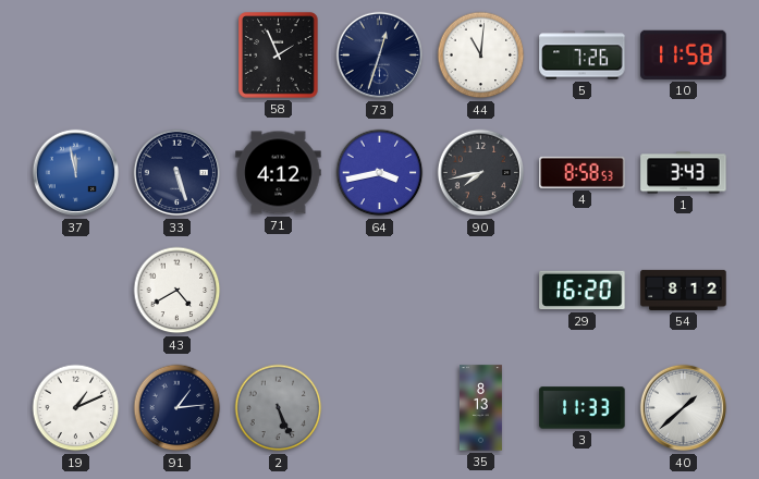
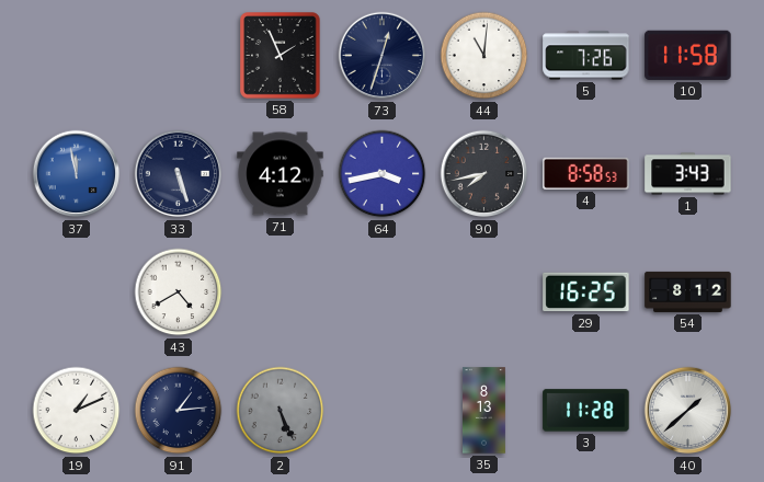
29: 16:20 -> 16:25
3: 11:33 -> 11:28
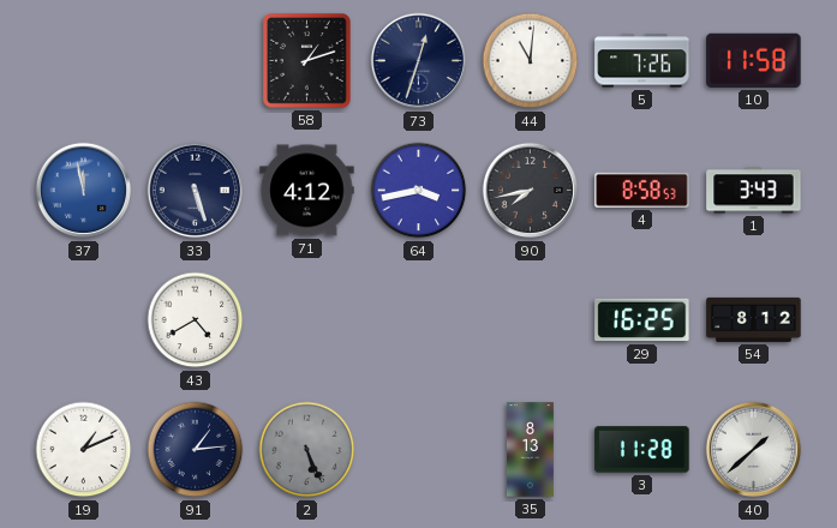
58: 1:56 -> 1:12
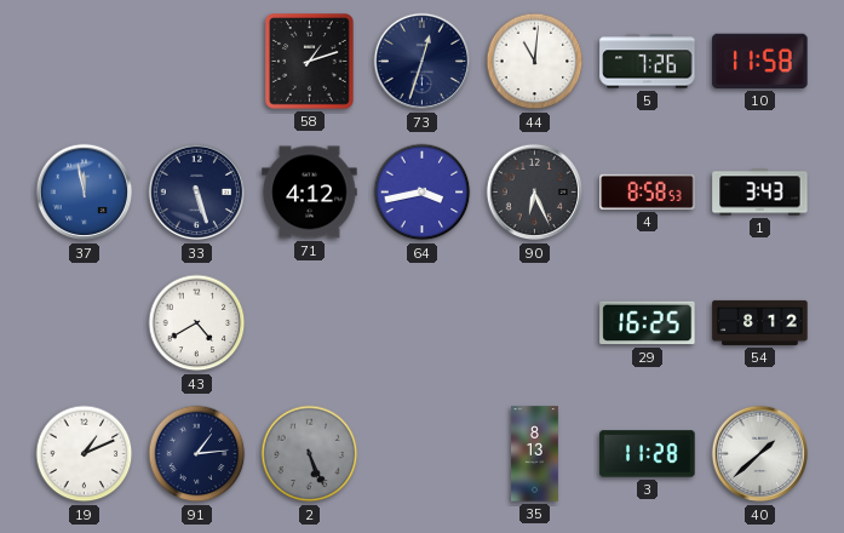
90: 7:43 -> 6:26
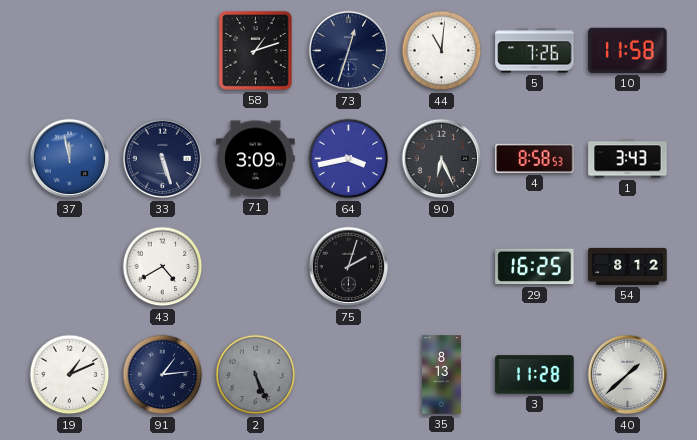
71: 4:12 -> 3:09
75: none -> 2:03
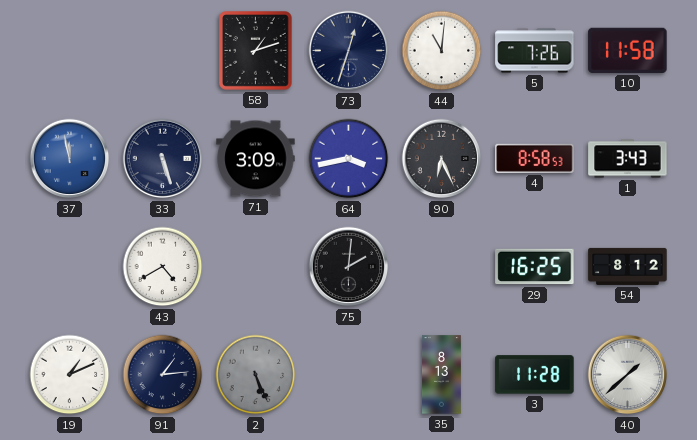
75: 2:03 -> 2:01
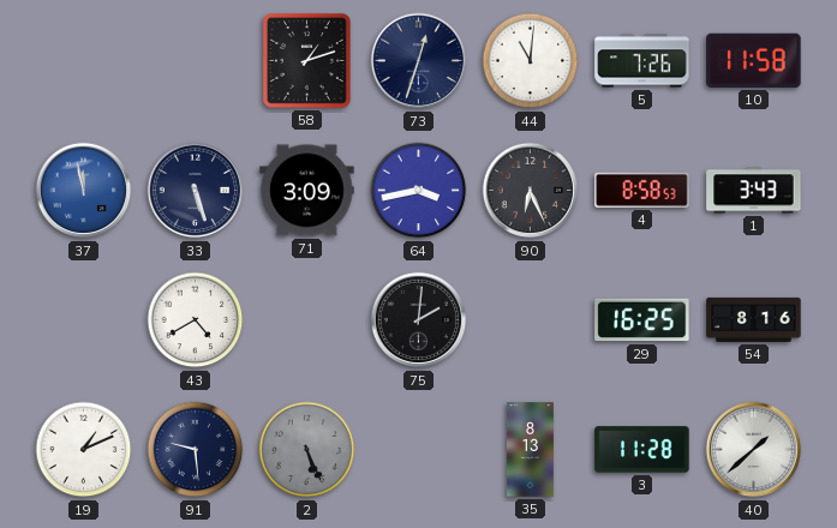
54: 8:12 -> 8:16
91: 1:14 -> 9:29
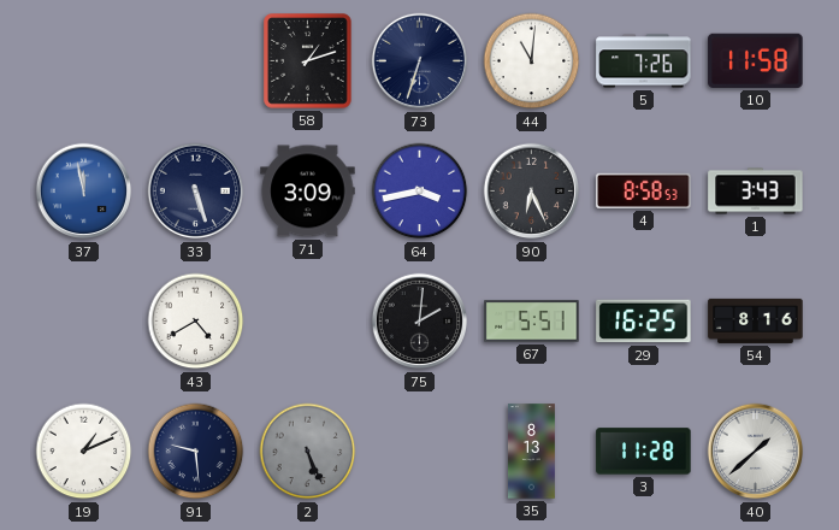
73: 12:33 -> 6:33
67: none -> 5:51
